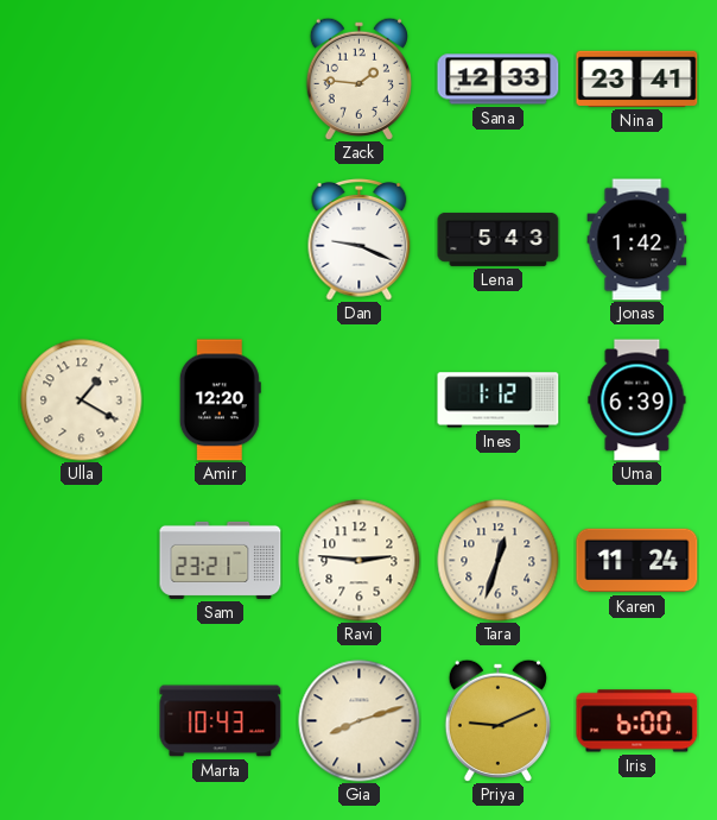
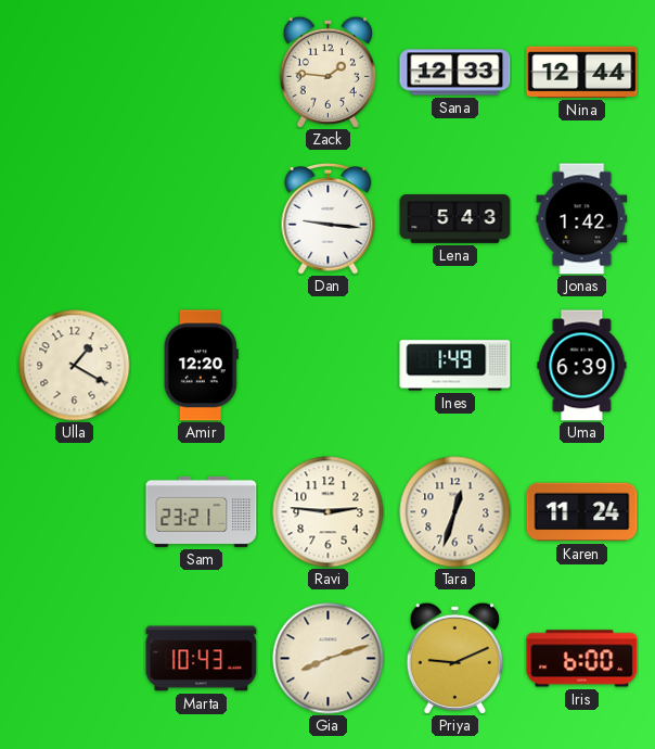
Nina: 23:41 -> 12:44
Dan: 9:19 -> 9:16
Ines: 1:12 -> 1:49
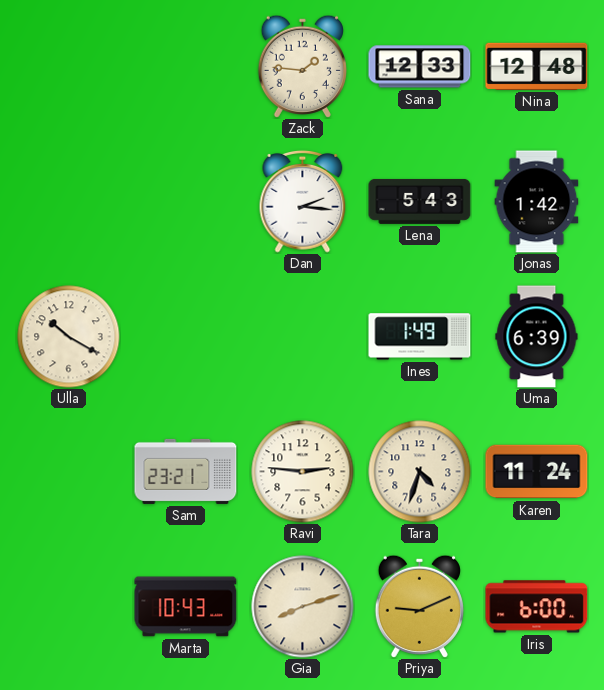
Nina: 12:44 -> 12:48
Dan: 9:16 -> 2:16
Ulla: 1:20 -> 10:20
Amir: 12:20 -> none
Tara: 12:33 -> 4:33
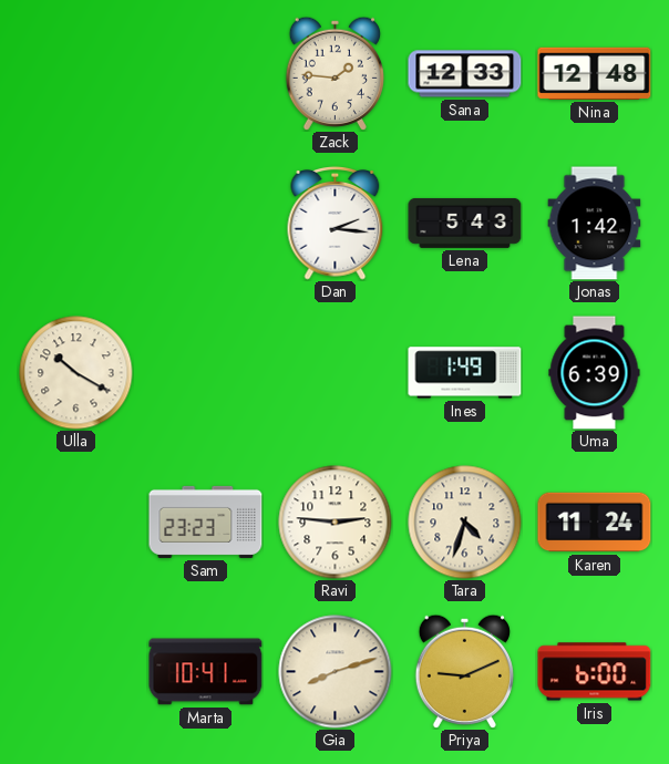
Sam: 23:21 -> 23:23
Marta: 10:43 -> 10:41
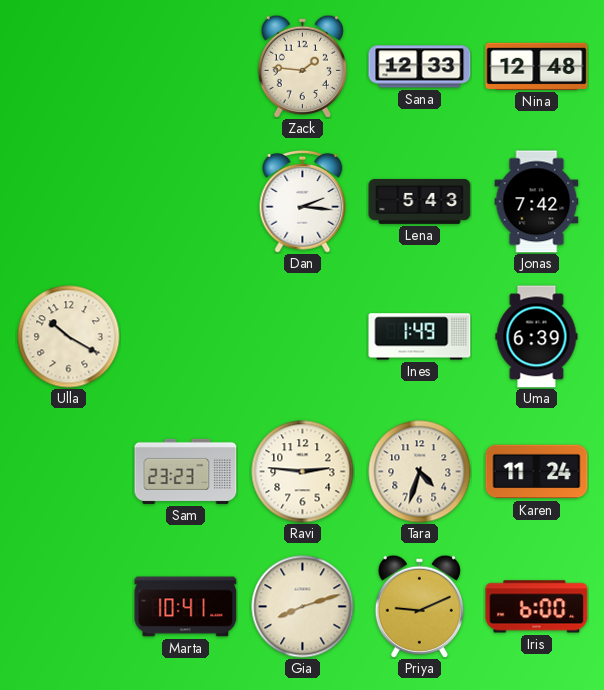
Jonas: 1:42 -> 7:42
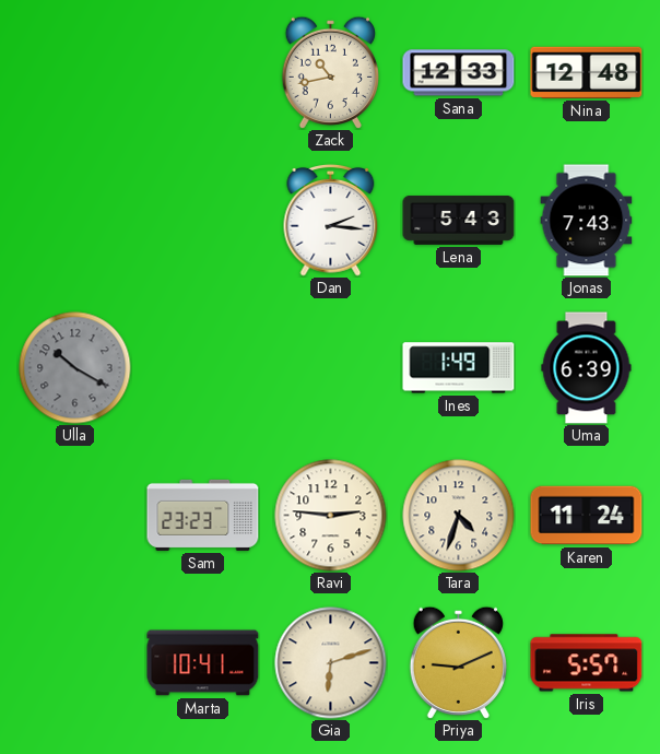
Zack: 1:46 -> 10:43
Jonas: 7:42 -> 7:43
Ulla dial: cream -> grey
Gia: 8:12 -> 6:12
Iris: 6:00 -> 5:57
